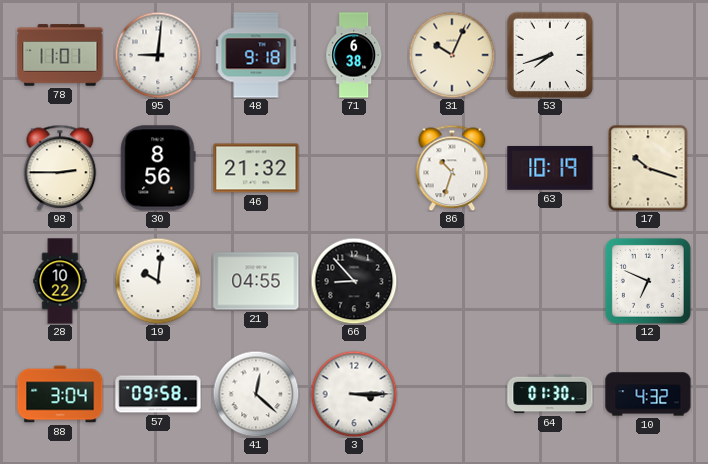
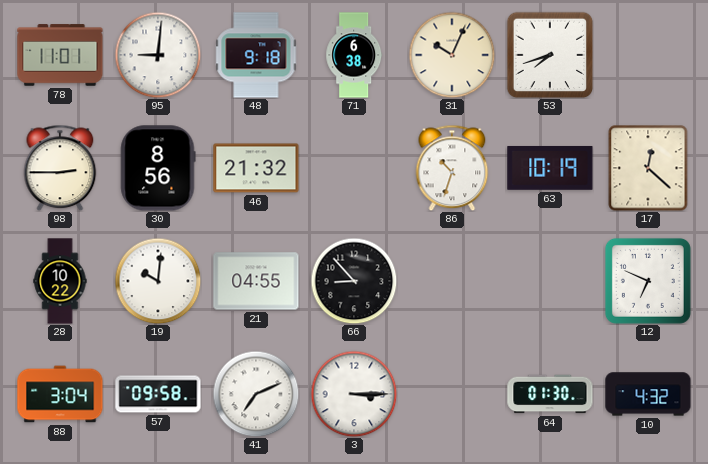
17: 10:18 -> 12:22
41: 12:22 -> 7:11
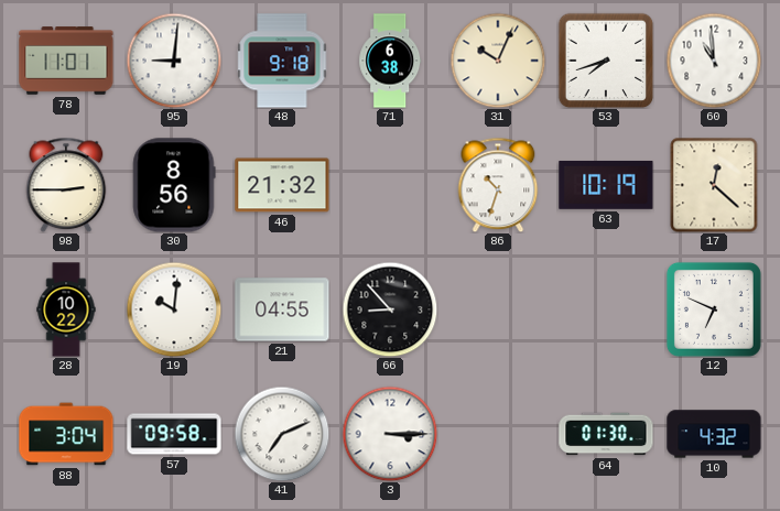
60: none -> 10:59
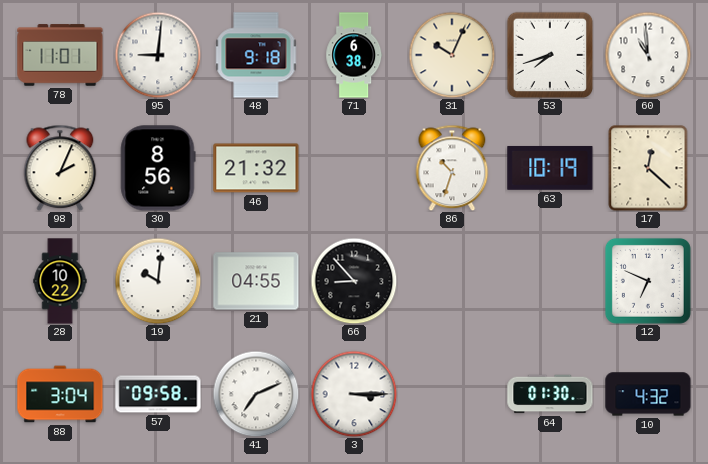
98: 2:45 -> 2:04
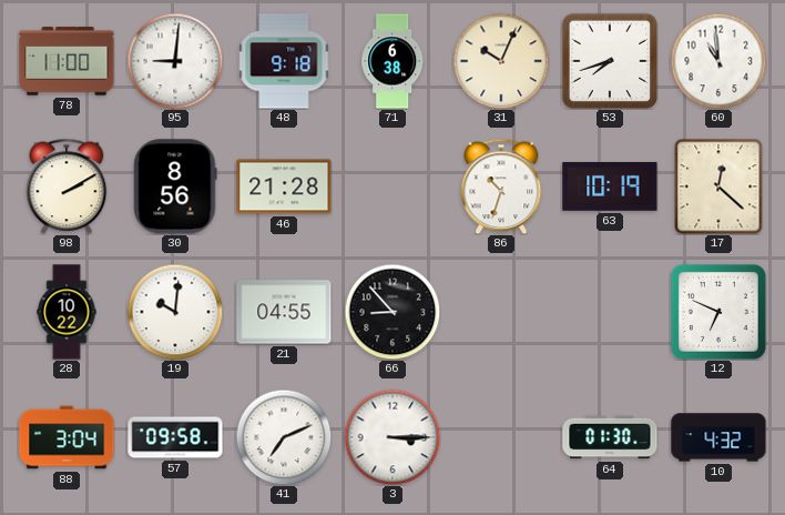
78: 11:01 -> 11:00
98: 2:04 -> 2:10
46: 21:32 -> 21:28
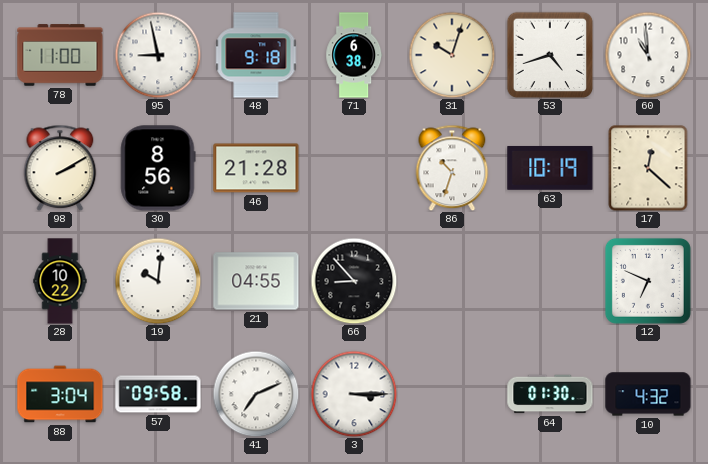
95: 9:01 -> 8:58
31: 10:04 -> 10:03
53: 7:42 -> 4:42
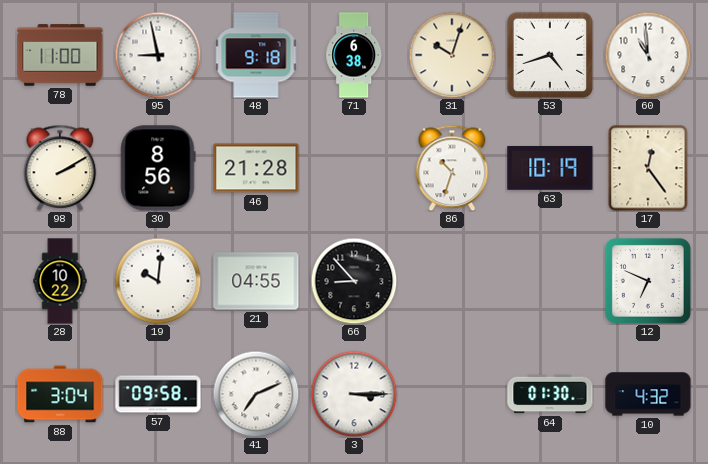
17: 12:22 -> 12:24
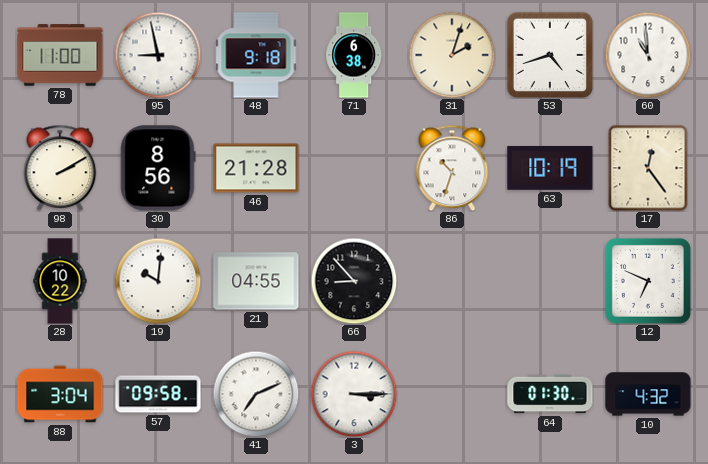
31: 10:03 -> 2:03
